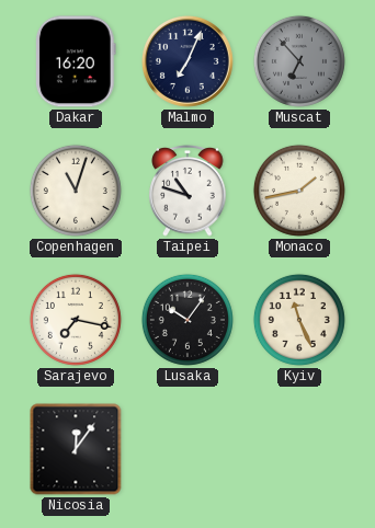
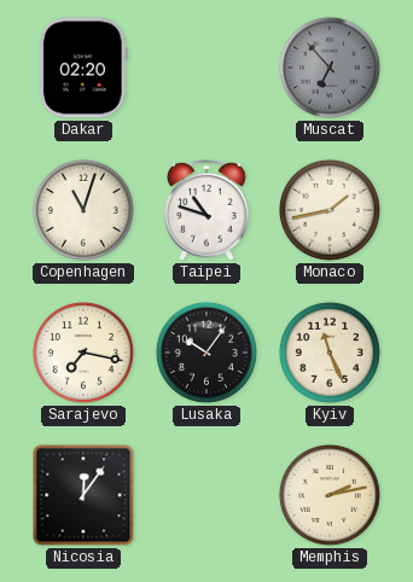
Dakar: 16:20 -> 02:20
Malmo: 7:04 -> none
Memphis: none -> 2:13
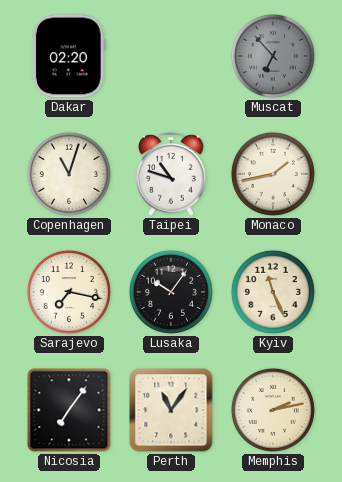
Nicosia: 12:06 -> 7:06
Perth: none -> 11:06
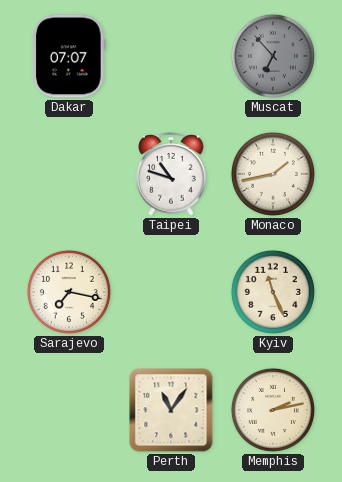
Dakar: 02:20 -> 07:07
Copenhagen: 11:03 -> none
Lusaka: 10:06 -> none
Nicosia: 7:06 -> none
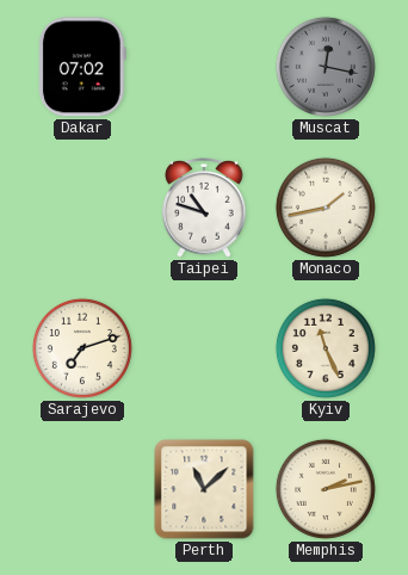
Dakar: 07:07 -> 07:02
Muscat: 6:53 -> 12:17
Sarajevo: 7:17 -> 7:12
Perth: 11:06 -> 11:08
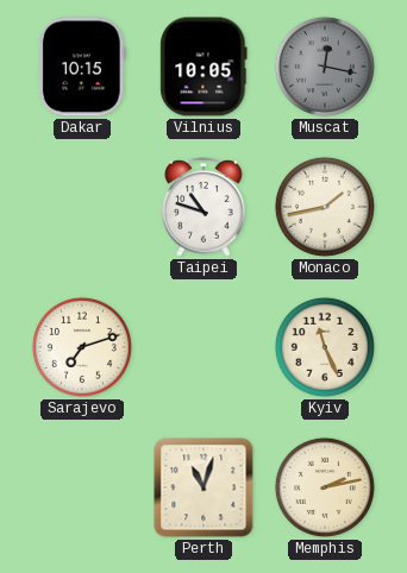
Dakar: 07:02 -> 10:15
Vilnius: none -> 10:05
Perth: 11:08 -> 11:03
